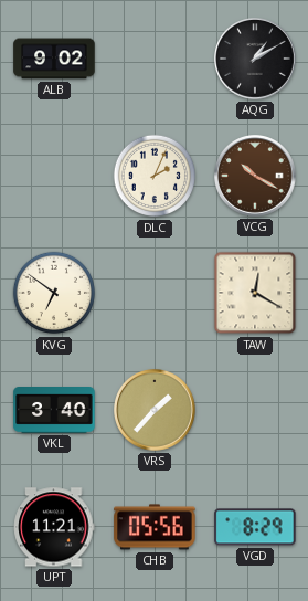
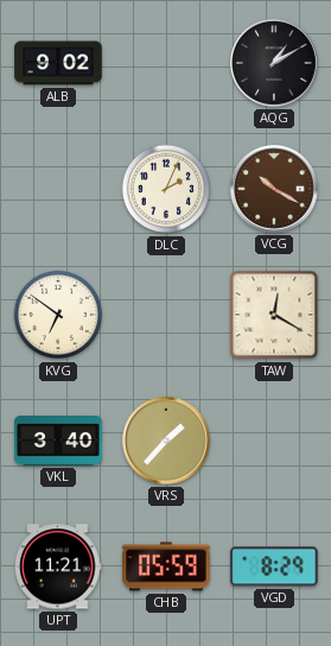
CHB: 05:56 -> 05:59
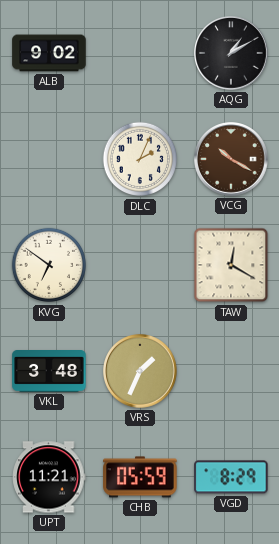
VKL: 3:40 -> 3:48
VRS: 1:37 -> 1:34
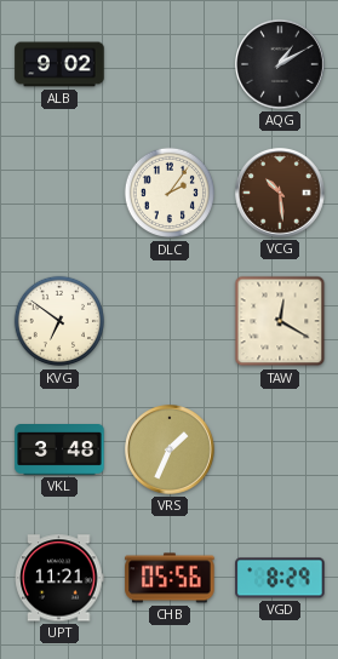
DLC: 2:04 -> 2:06
VCG: 10:20 -> 10:29
CHB: 05:59 -> 05:56
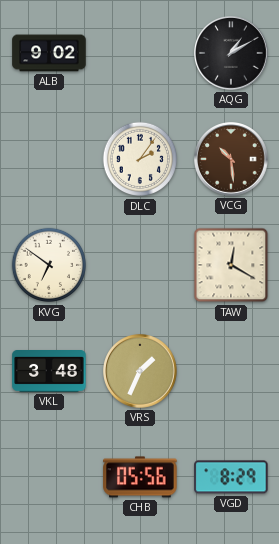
UPT: 11:21 -> none
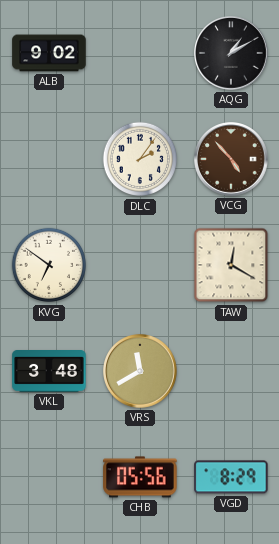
VCG: 10:29 -> 4:53
VRS: 1:34 -> 11:40
